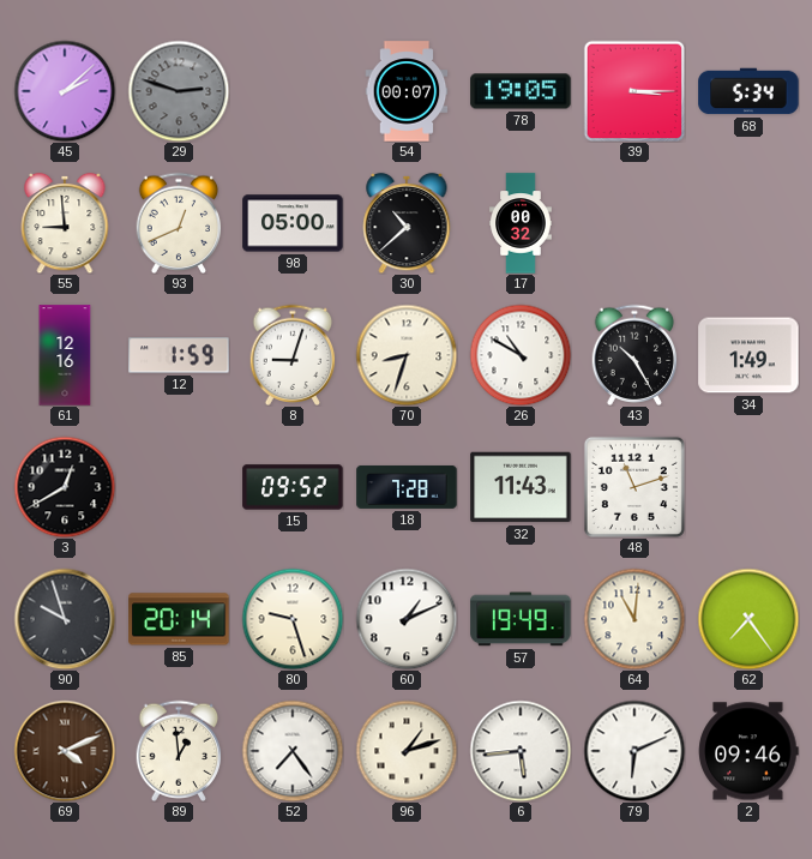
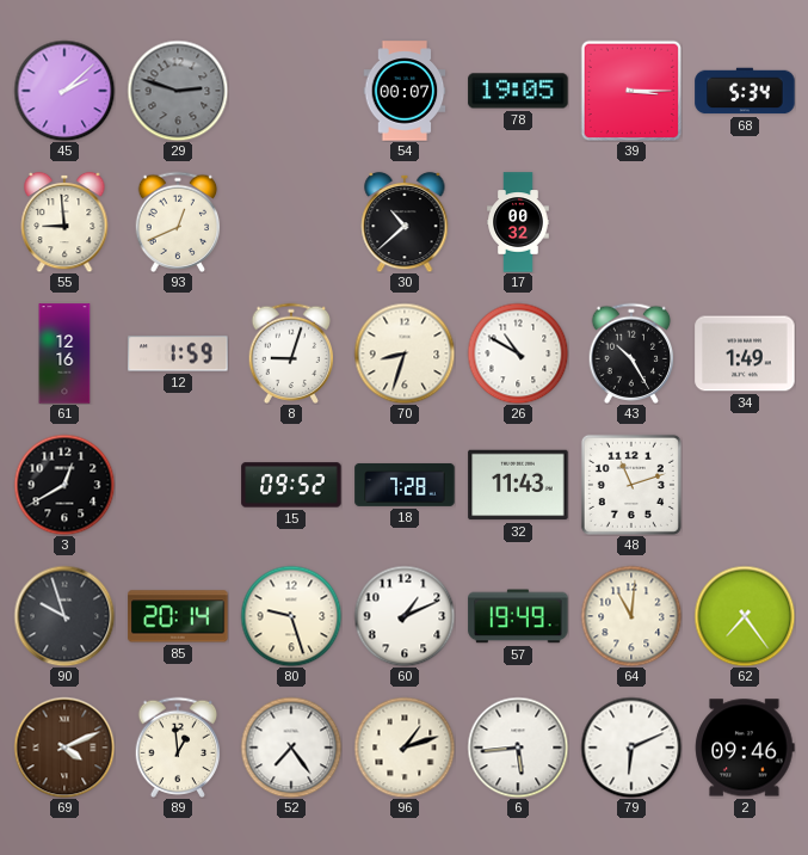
98: 05:00 -> none
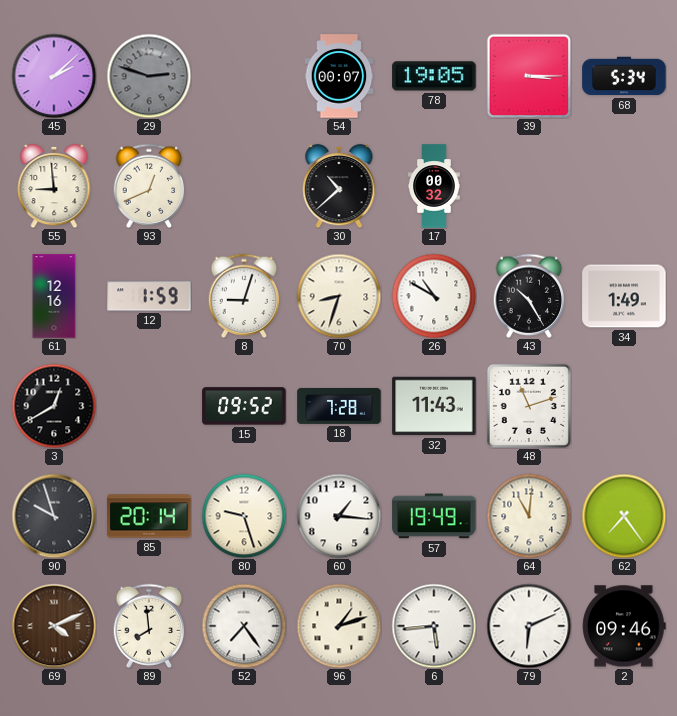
60: 1:11 -> 1:16
89: 12:59 -> 7:59
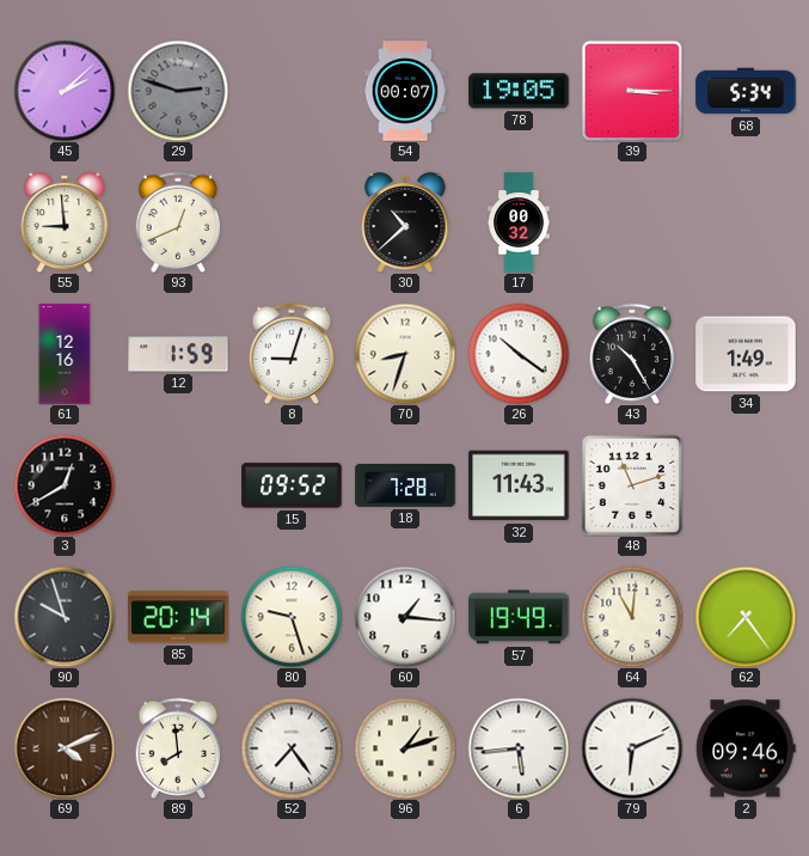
26: 10:50 -> 10:21
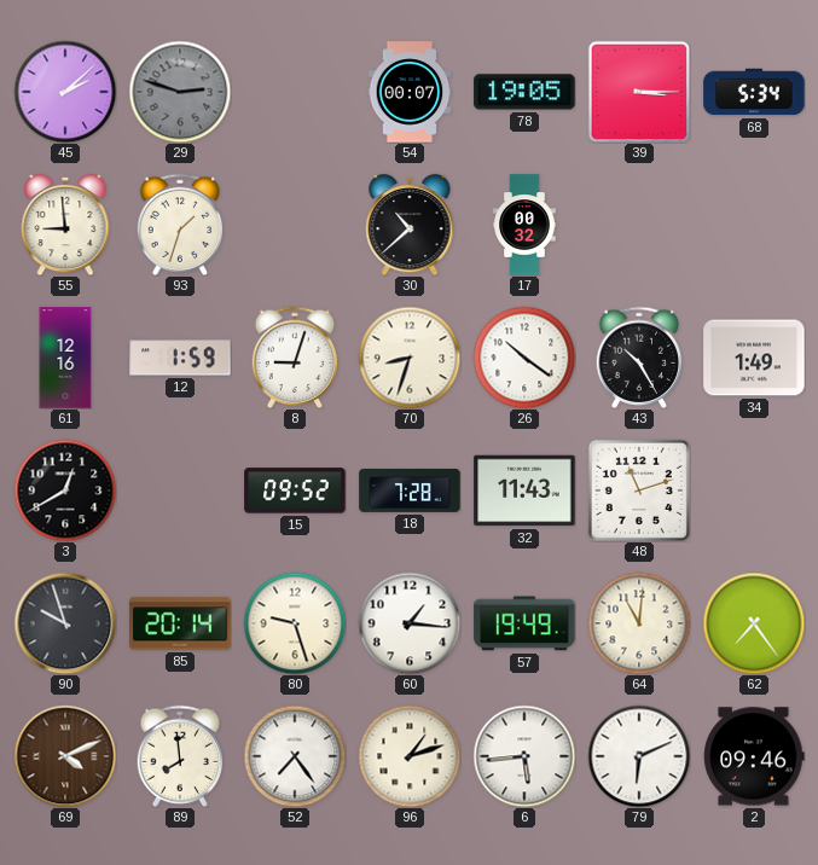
93: 12:41 -> 1:33
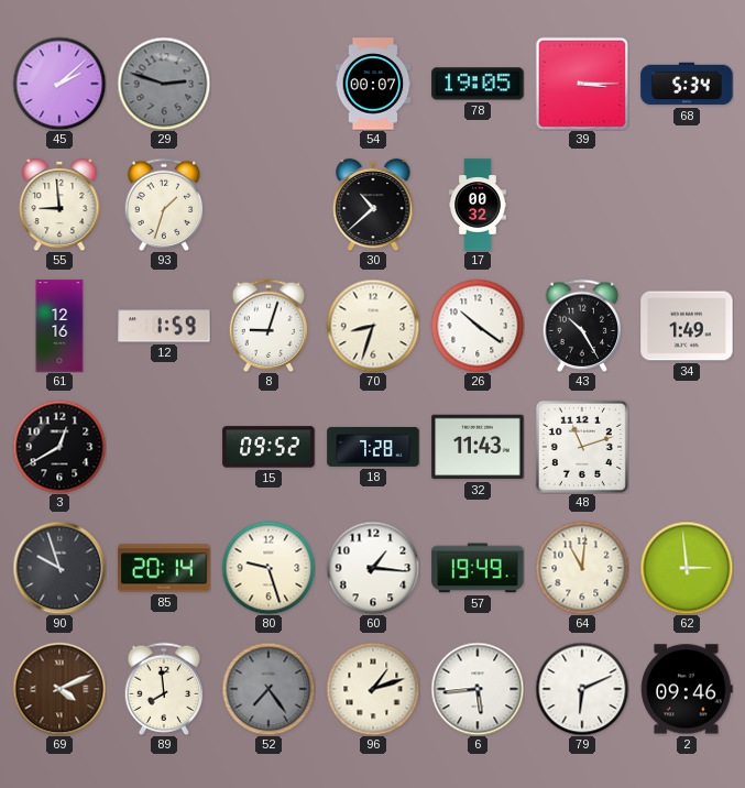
62: 7:24 -> 2:59
52 dial: white -> grey
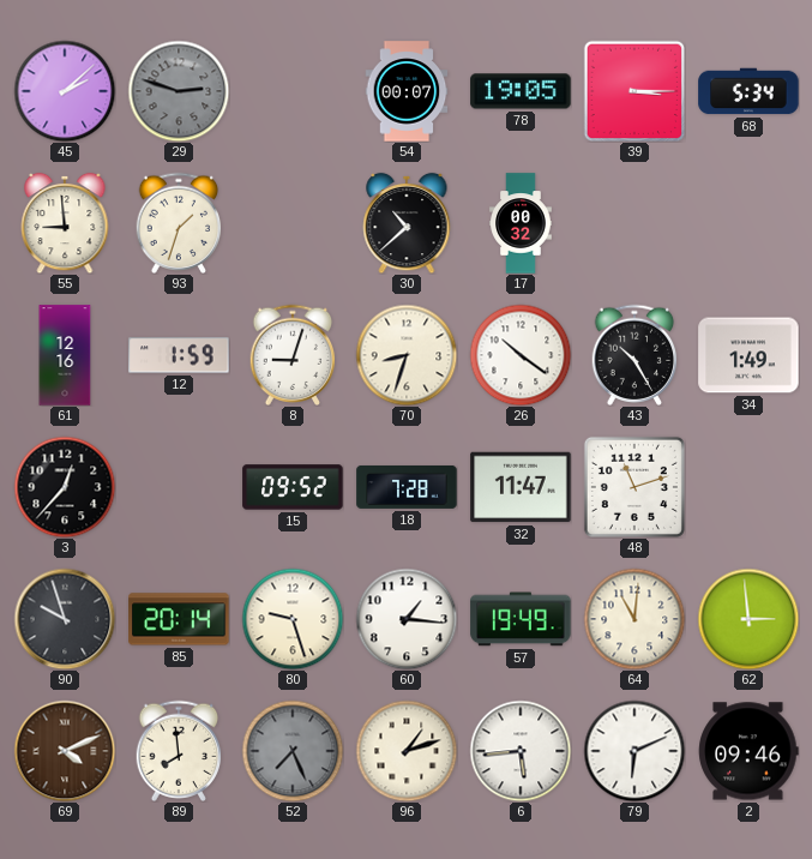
3: 12:40 -> 12:37
32: 11:43 -> 11:47
52: 7:24 -> 7:26
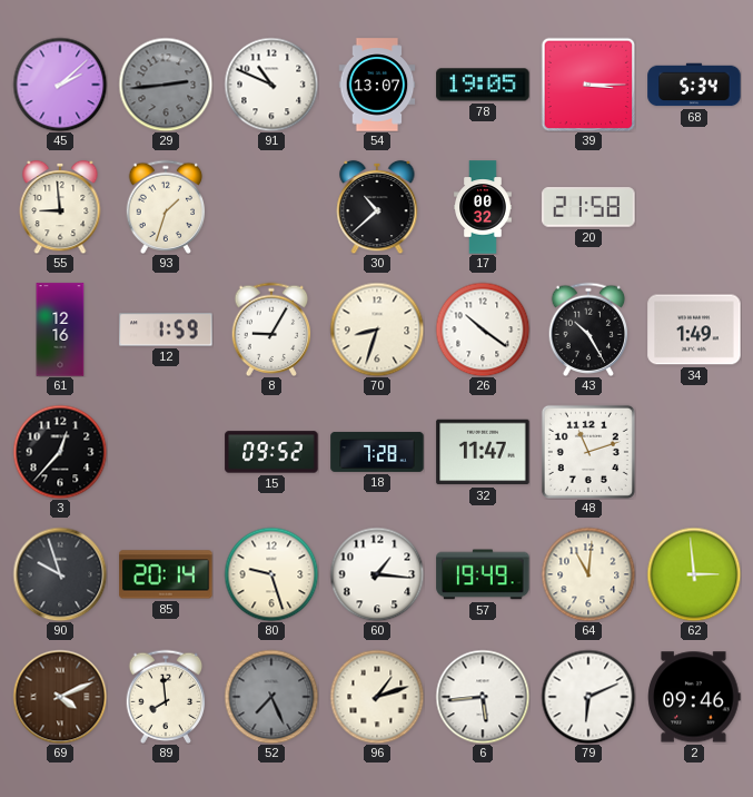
29: 2:48 -> 2:44
91: none -> 10:49
54: 00:07 -> 13:07
20: none -> 21:58
8: 9:03 -> 9:05
